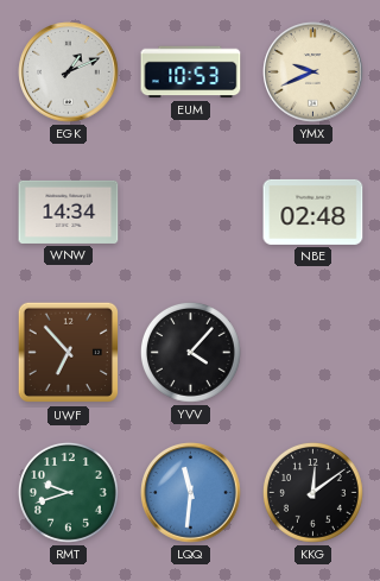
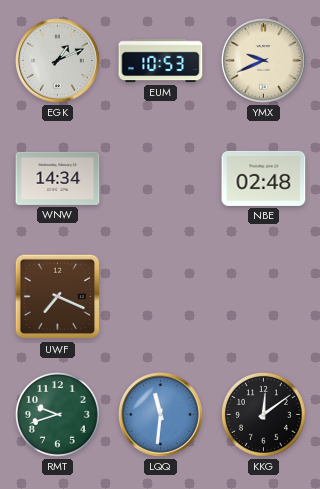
UWF: 6:53 -> 7:19
YVV: 4:07 -> none
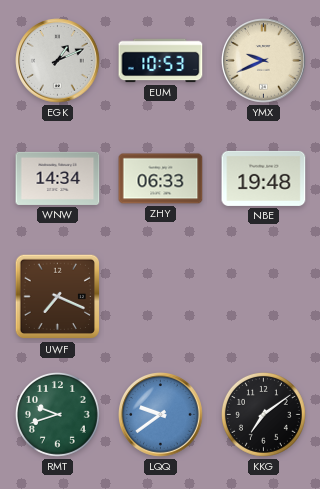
ZHY: none -> 06:33
NBE: 02:48 -> 19:48
LQQ: 11:31 -> 9:39
KKG: 12:09 -> 7:09
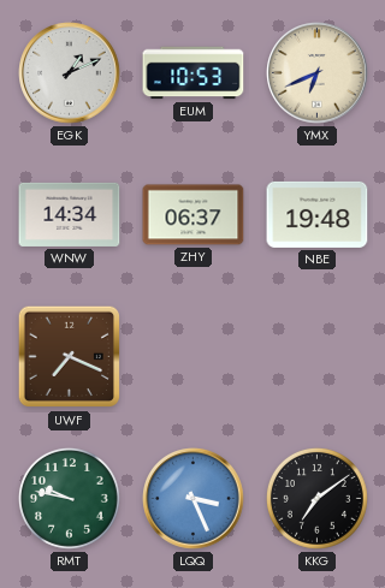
YMX: 9:41 -> 6:41
ZHY: 06:33 -> 06:37
RMT: 9:42 -> 9:47
LQQ: 9:39 -> 3:26
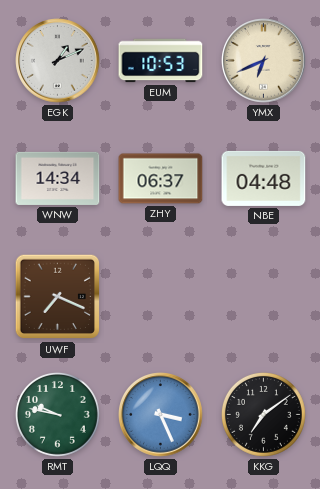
NBE: 19:48 -> 04:48
